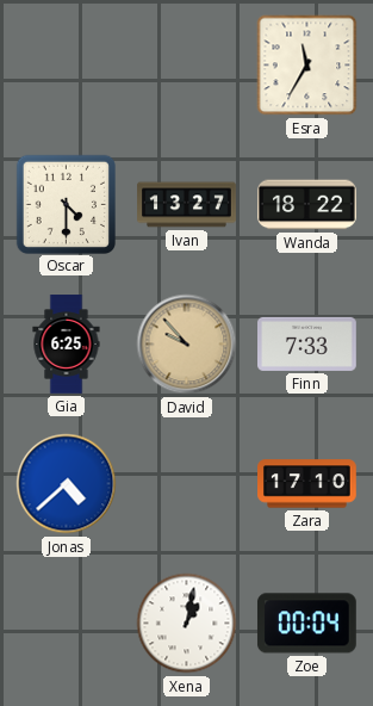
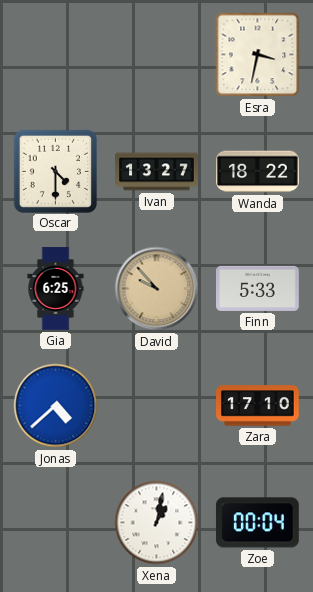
Esra: 11:35 -> 3:32
Finn: 7:33 -> 5:33
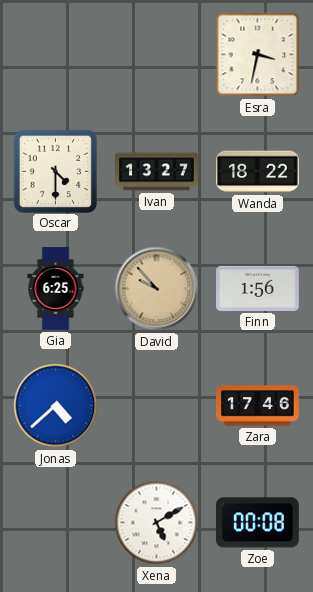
Finn: 5:33 -> 1:56
Zara: 17:10 -> 17:46
Xena: 1:02 -> 5:10
Zoe: 00:04 -> 00:08
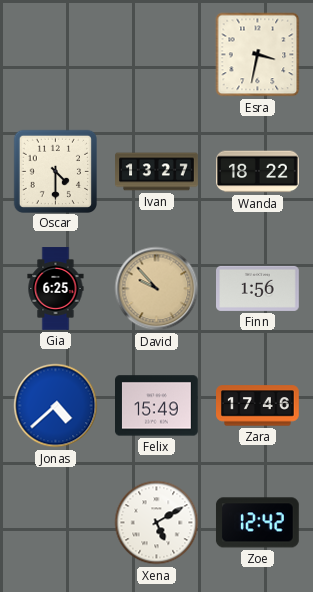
Felix: none -> 15:49
Zoe: 00:08 -> 12:42
